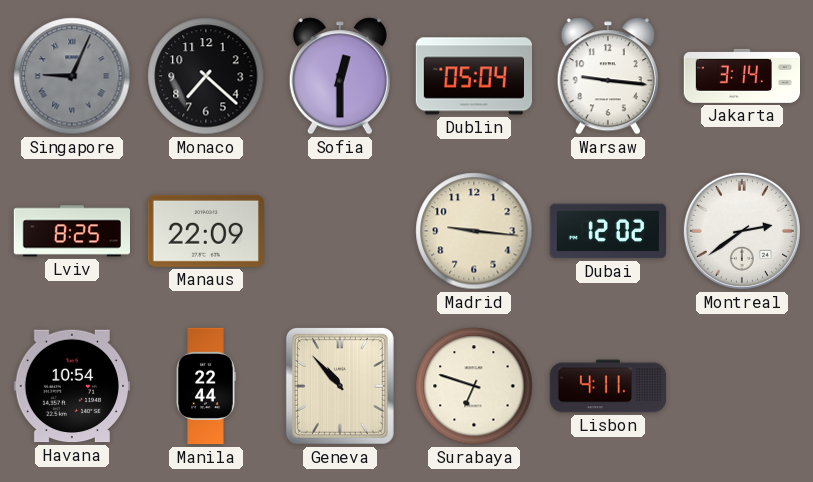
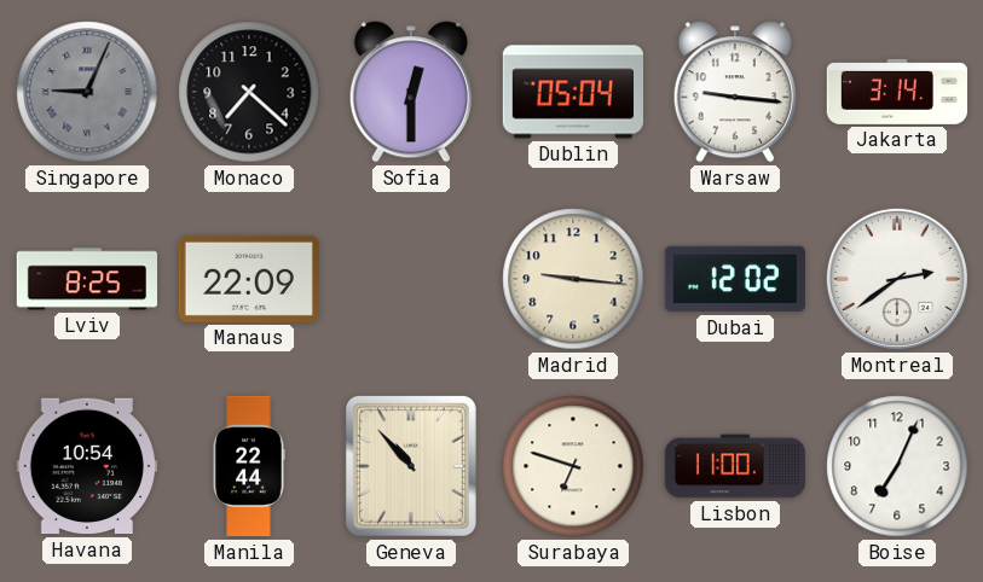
Lisbon: 4:11 -> 11:00
Boise: none -> 7:04
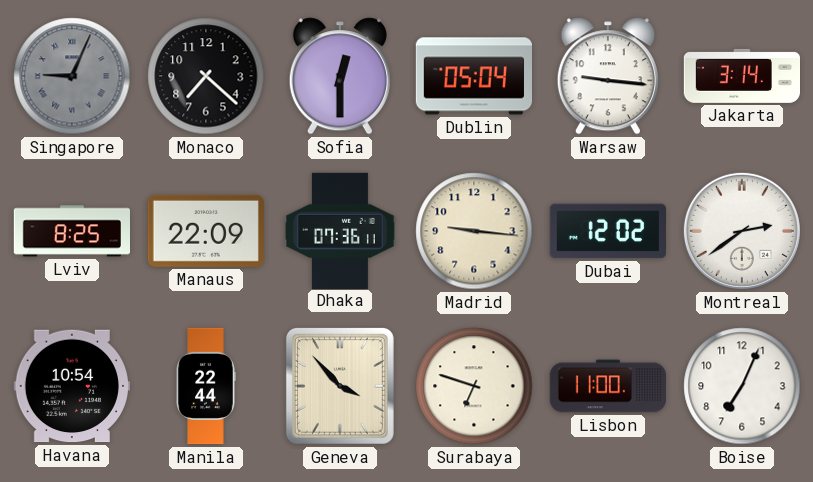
Dhaka: none -> 07:36
Geneva: 10:53 -> 3:53
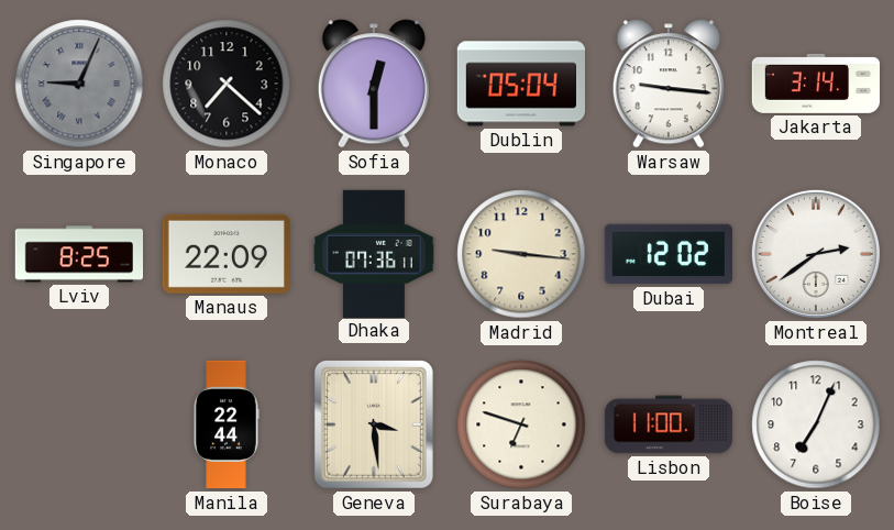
Havana: 10:54 -> none
Geneva: 3:53 -> 3:29
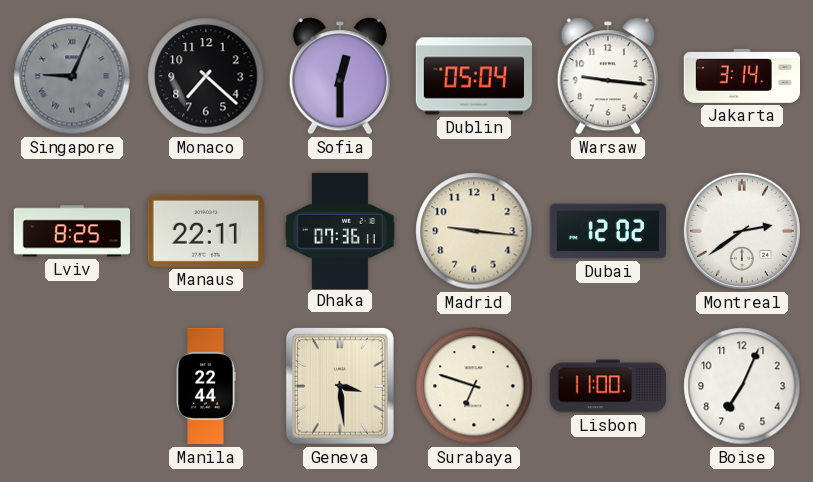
Manaus: 22:09 -> 22:11
